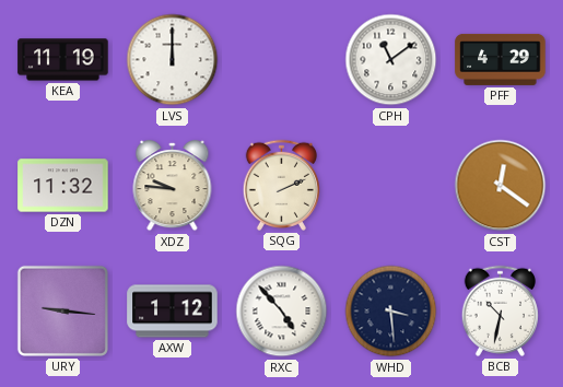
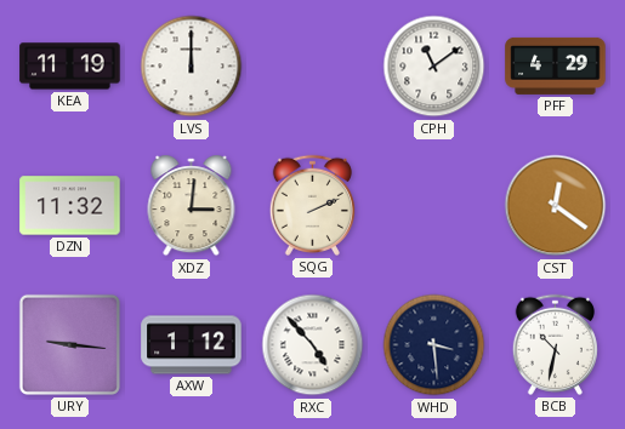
XDZ: 9:46 -> 3:01
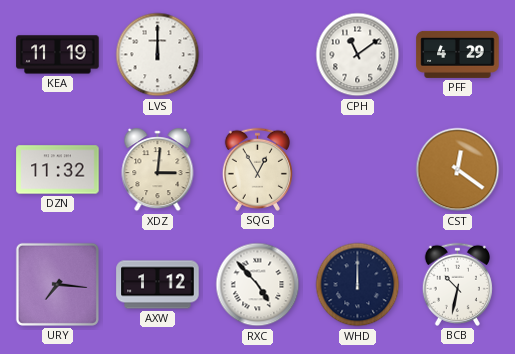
SQG: 2:11 -> 12:55
URY: 9:16 -> 7:16
WHD: 3:29 -> 12:00
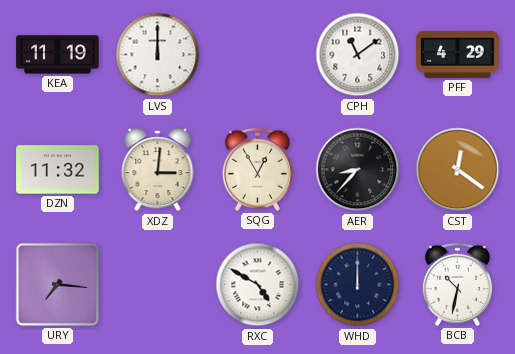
AER: none -> 8:37
AXW: 1:12 -> none
RXC: 4:53 -> 4:50
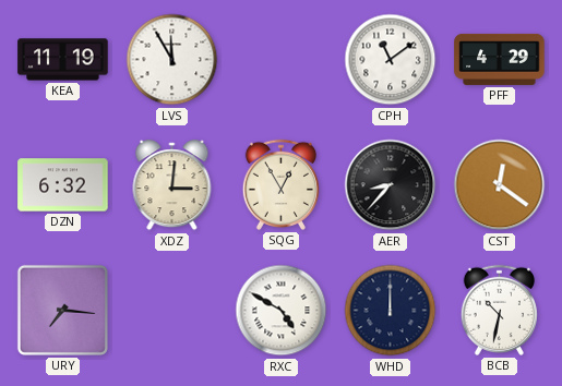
LVS: 12:00 -> 11:55
DZN: 11:32 -> 6:32
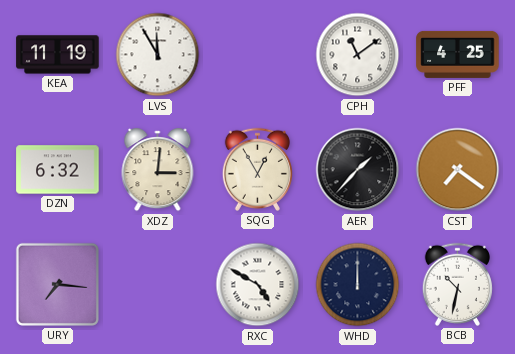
PFF: 4:29 -> 4:25
AER: 8:37 -> 1:37
CST: 12:21 -> 7:21
